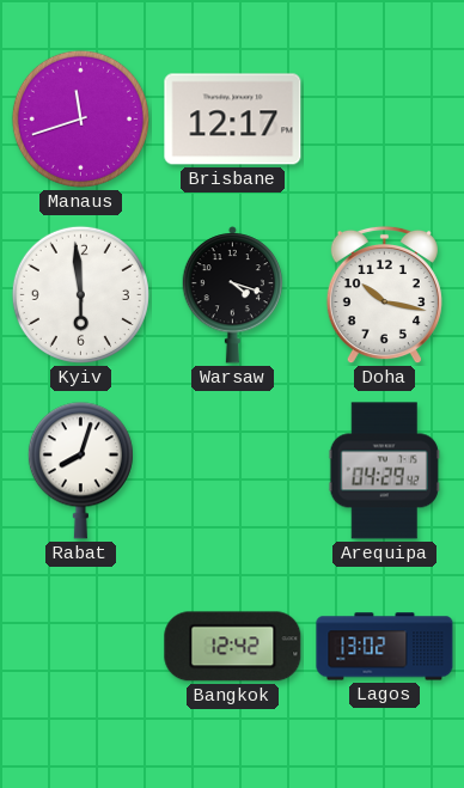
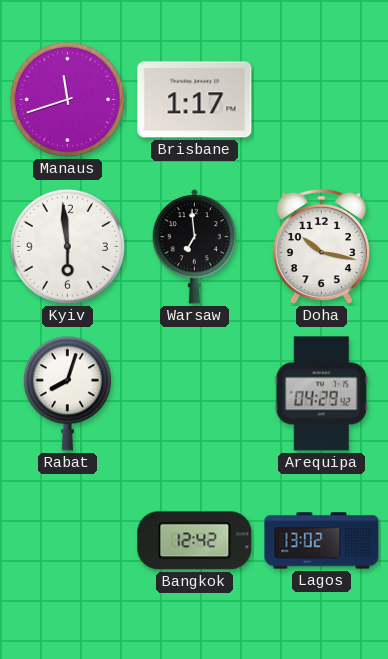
Brisbane: 12:17 -> 1:17
Warsaw: 4:18 -> 6:59
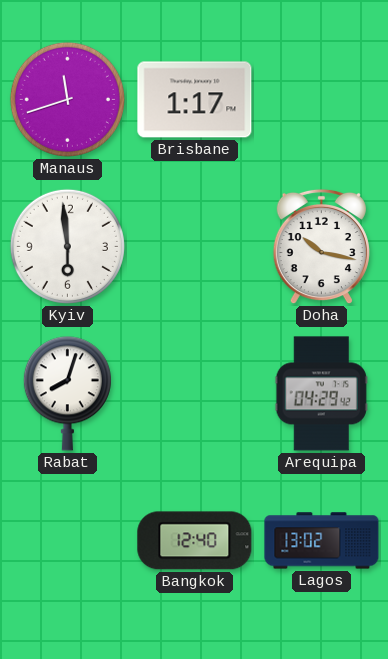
Warsaw: 6:59 -> none
Bangkok: 12:42 -> 12:40
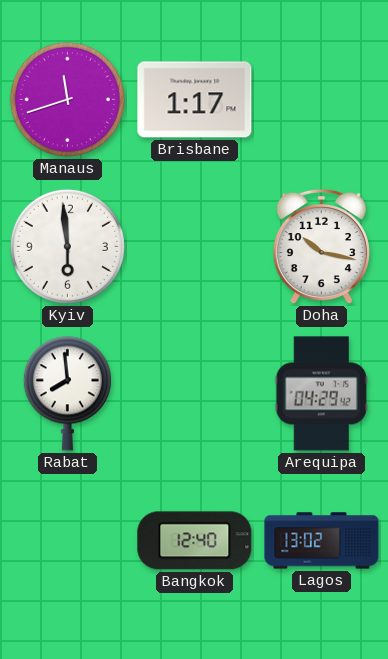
Rabat: 8:03 -> 7:59
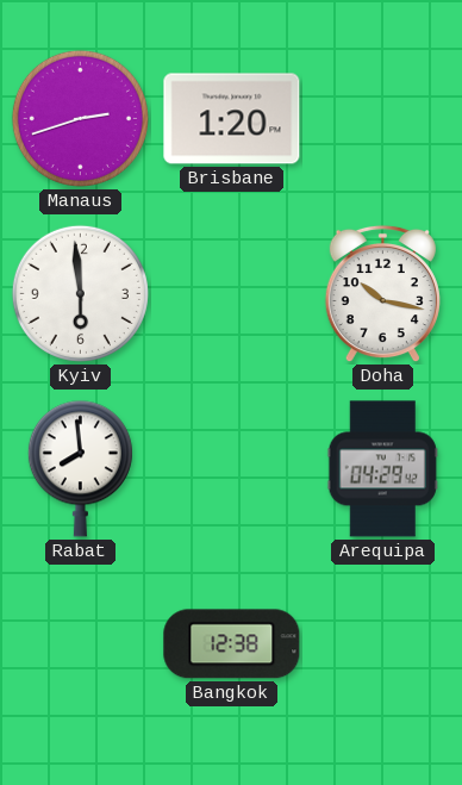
Manaus: 11:42 -> 2:42
Brisbane: 1:17 -> 1:20
Bangkok: 12:40 -> 12:38
Lagos: 13:02 -> none
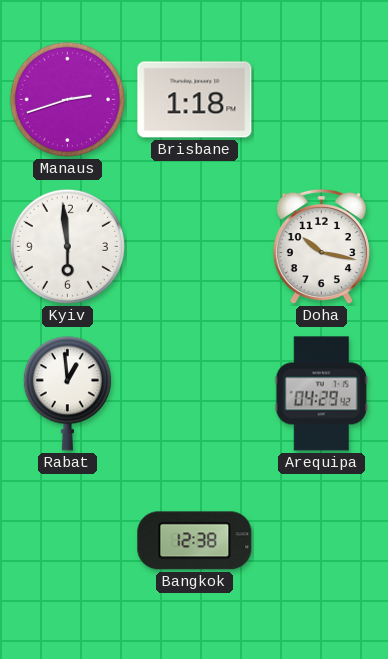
Brisbane: 1:20 -> 1:18
Rabat: 7:59 -> 12:59
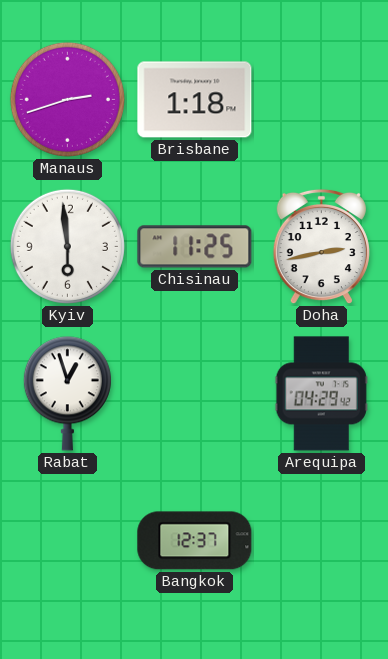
Chisinau: none -> 11:25
Doha: 10:17 -> 2:43
Rabat: 12:59 -> 12:57
Bangkok: 12:38 -> 12:37
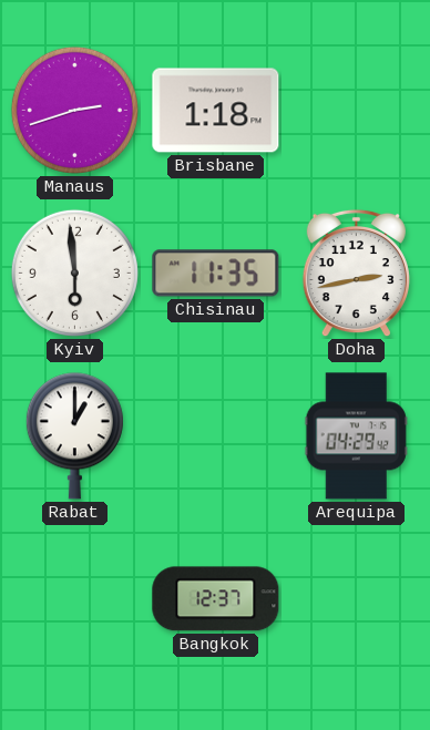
Chisinau: 11:25 -> 11:35
Rabat: 12:57 -> 1:00
